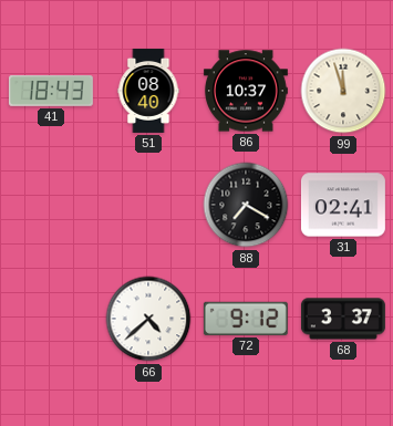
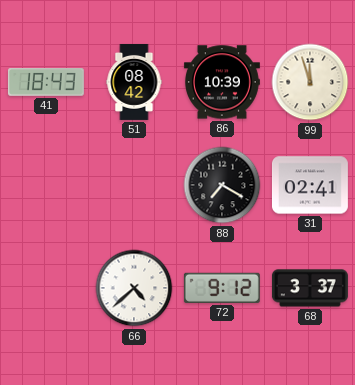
51: 08:40 -> 08:42
86: 10:37 -> 10:39
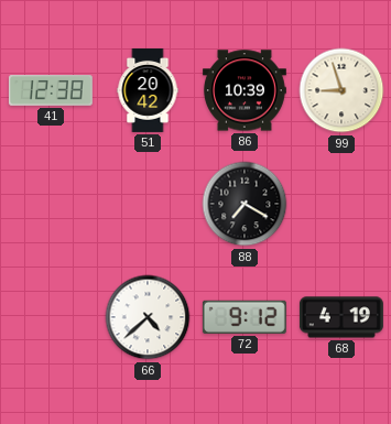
41: 18:43 -> 12:38
51: 08:42 -> 20:42
99: 11:57 -> 8:57
31: 02:41 -> none
68: 3:37 -> 4:19
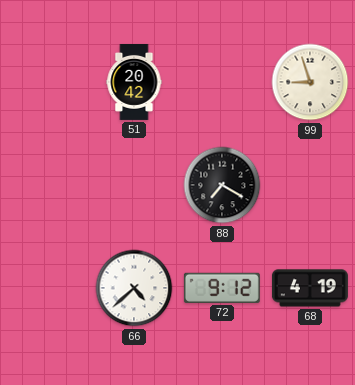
41: 12:38 -> none
86: 10:39 -> none
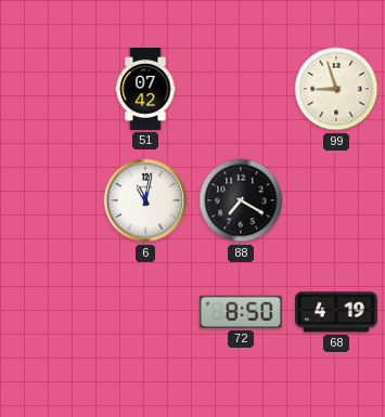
51: 20:42 -> 07:42
6: none -> 11:02
66: 4:38 -> none
72: 9:12 -> 8:50
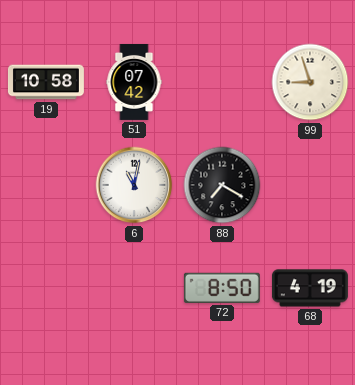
19: none -> 10:58
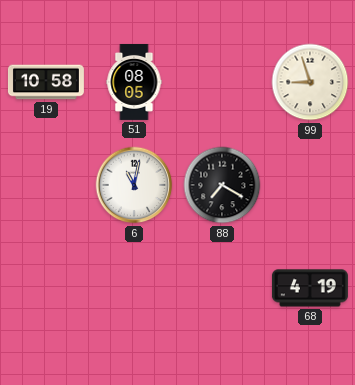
51: 07:42 -> 08:05
72: 8:50 -> none
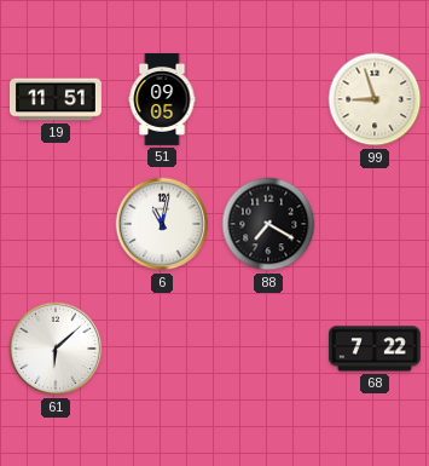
19: 10:58 -> 11:51
51: 08:05 -> 09:05
61: none -> 6:08
68: 4:19 -> 7:22
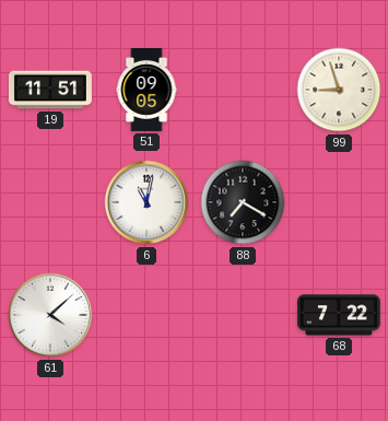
61: 6:08 -> 4:08
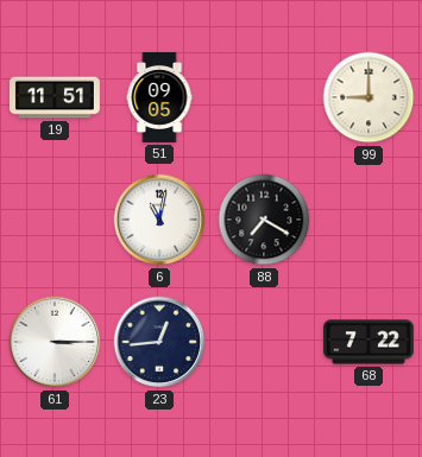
99: 8:57 -> 9:00
61: 4:08 -> 3:15
23: none -> 12:44
